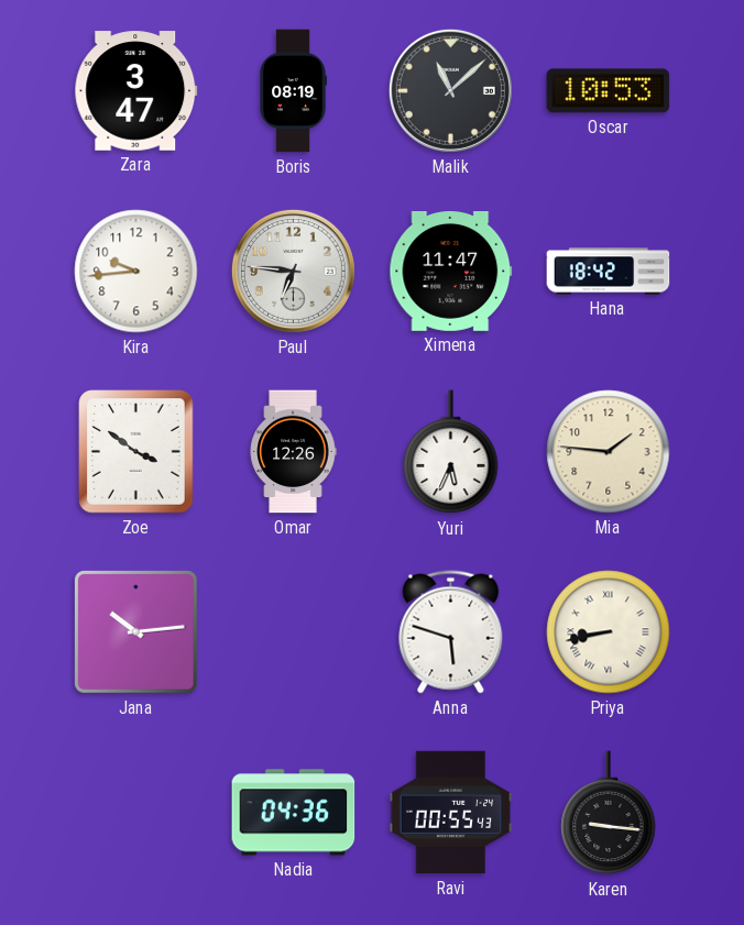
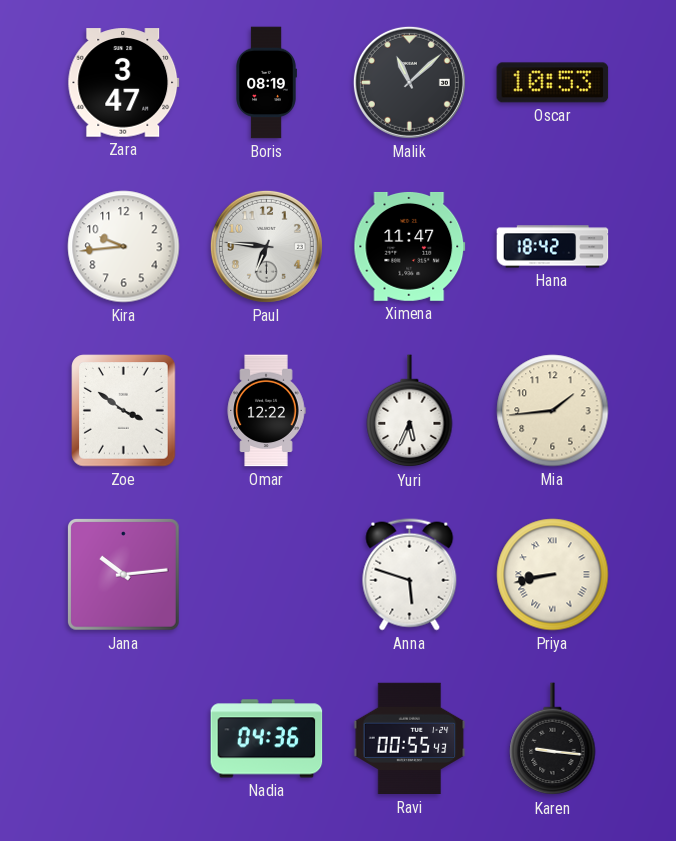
Omar: 12:26 -> 12:22
Mia: 1:46 -> 1:44
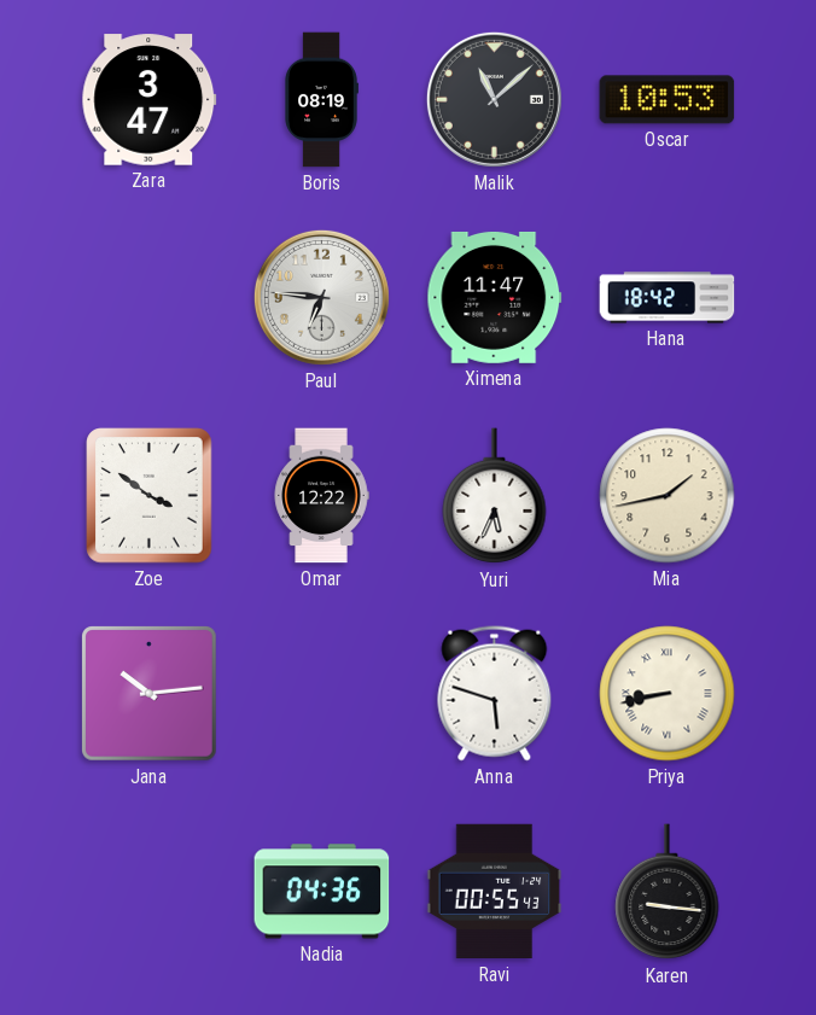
Kira: 9:44 -> none
Mia: 1:44 -> 1:43
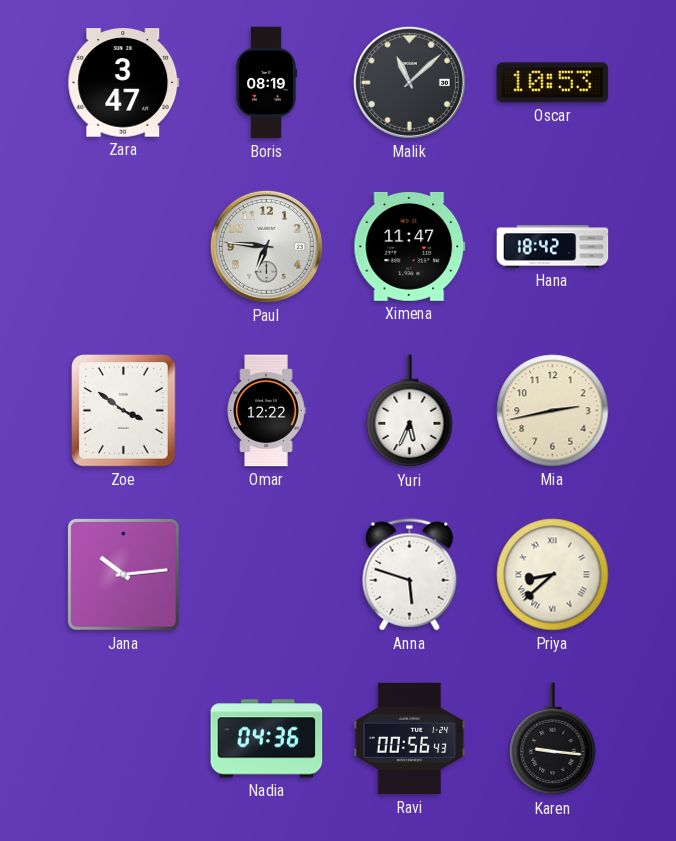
Mia: 1:43 -> 2:43
Priya: 8:43 -> 8:38
Ravi: 00:55 -> 00:56
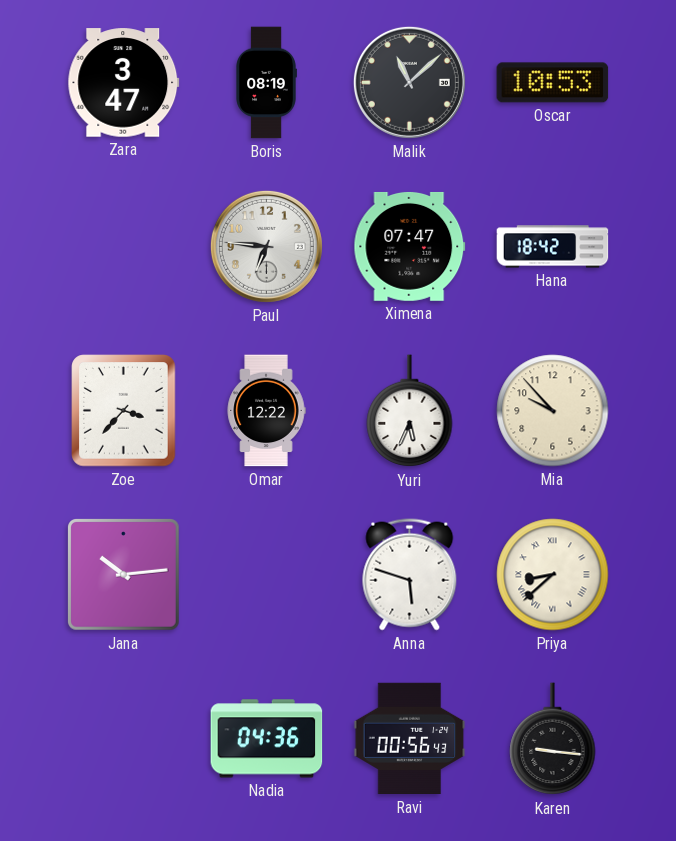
Ximena: 11:47 -> 07:47
Zoe: 3:51 -> 3:37
Mia: 2:43 -> 9:53
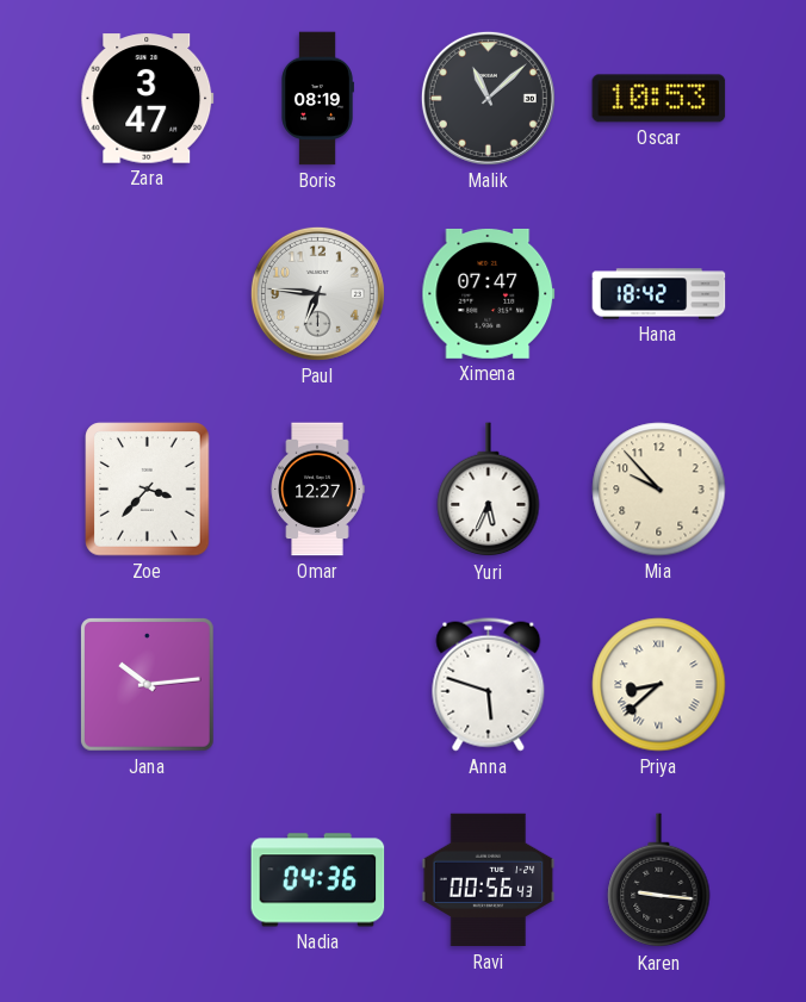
Omar: 12:22 -> 12:27
